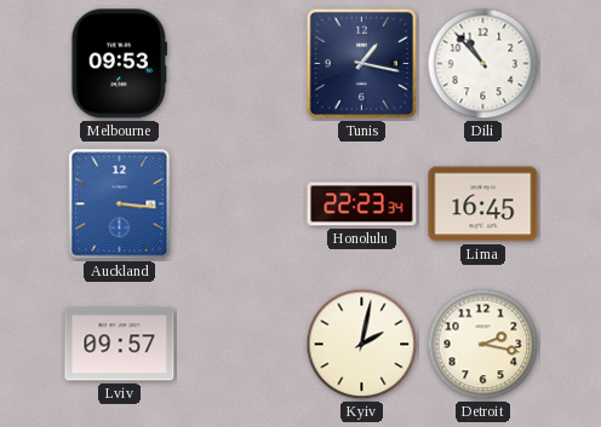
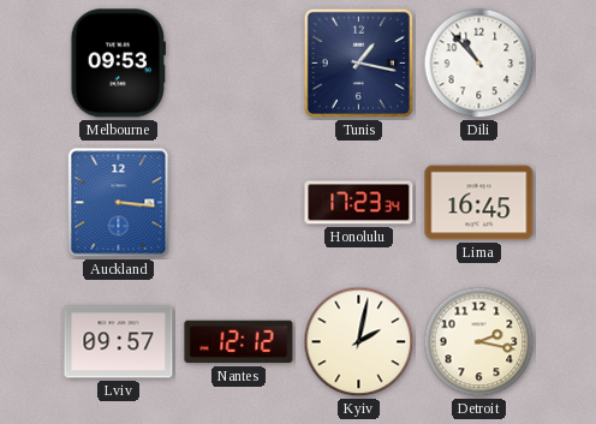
Honolulu: 22:23 -> 17:23
Nantes: none -> 12:12
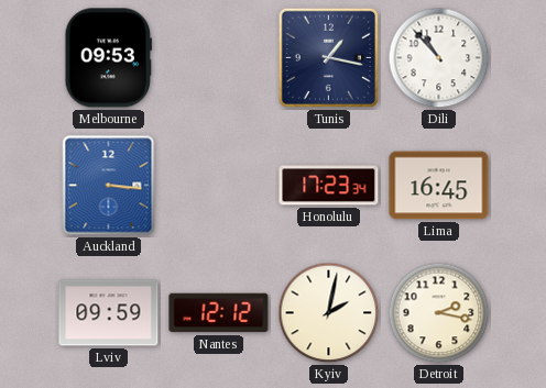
Lviv: 09:57 -> 09:59
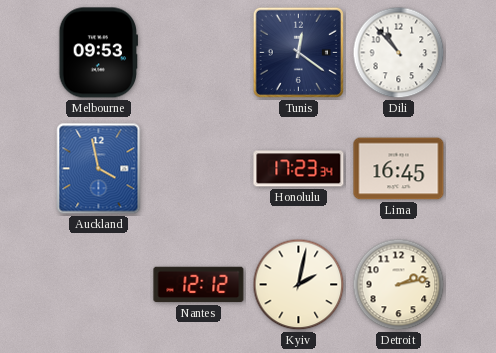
Tunis: 1:17 -> 12:21
Auckland: 3:16 -> 3:58
Lviv: 09:59 -> none
Detroit: 2:17 -> 2:13
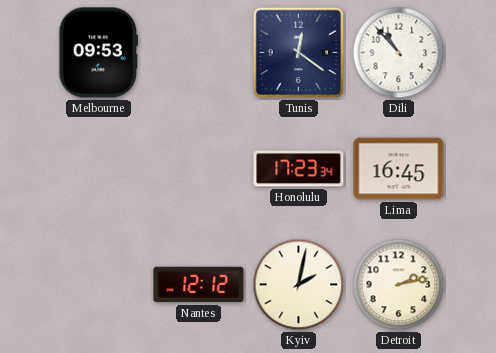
Auckland: 3:58 -> none
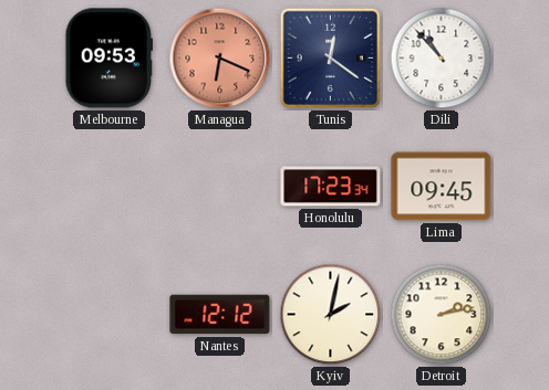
Managua: none -> 6:19
Lima: 16:45 -> 09:45
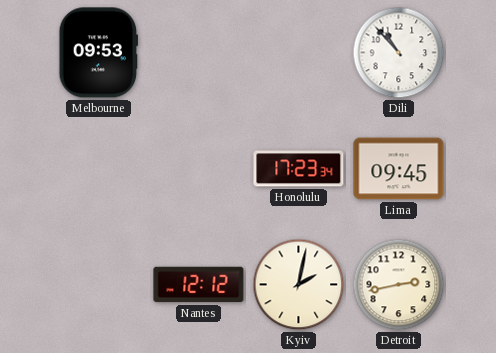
Managua: 6:19 -> none
Tunis: 12:21 -> none
Detroit: 2:13 -> 2:43
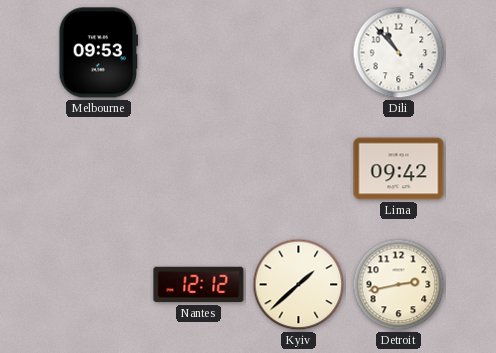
Honolulu: 17:23 -> none
Lima: 09:45 -> 09:42
Kyiv: 2:02 -> 1:38
